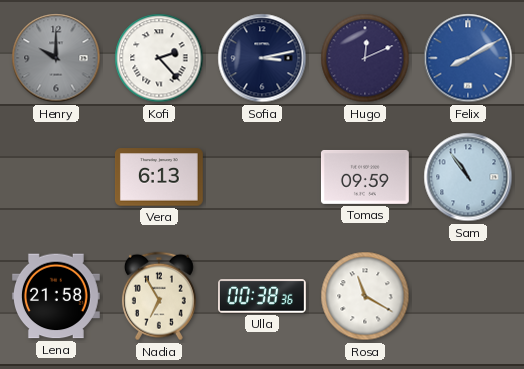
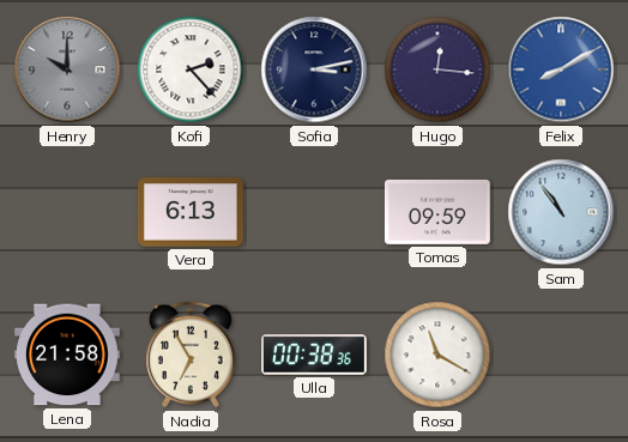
Hugo: 12:11 -> 12:16
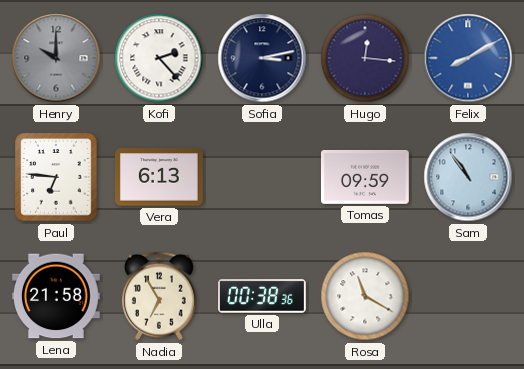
Paul: none -> 6:46
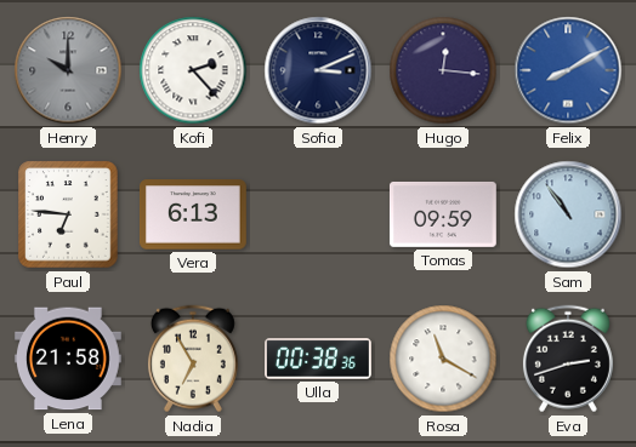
Sofia: 3:13 -> 3:11
Eva: none -> 2:42
